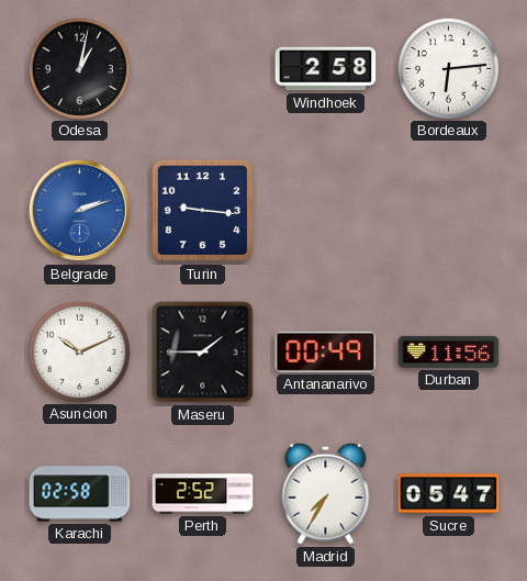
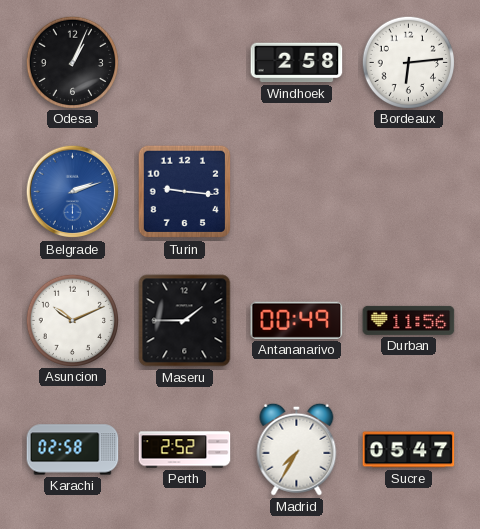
Odesa: 1:02 -> 1:04
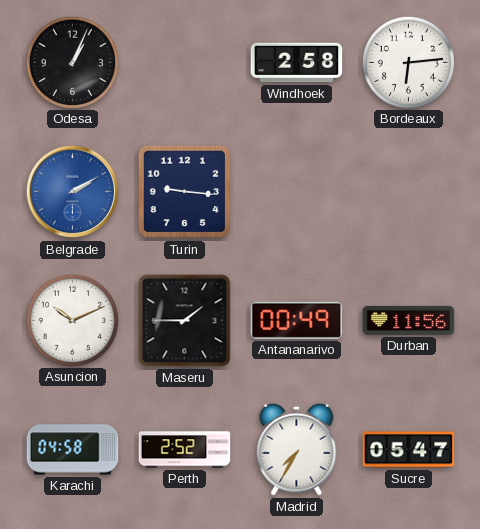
Belgrade: 2:12 -> 2:10
Karachi: 02:58 -> 04:58
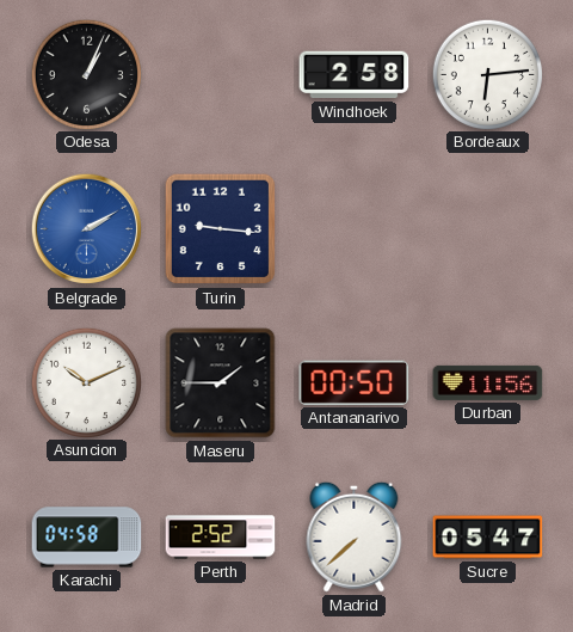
Antananarivo: 00:49 -> 00:50
Madrid: 7:35 -> 7:38
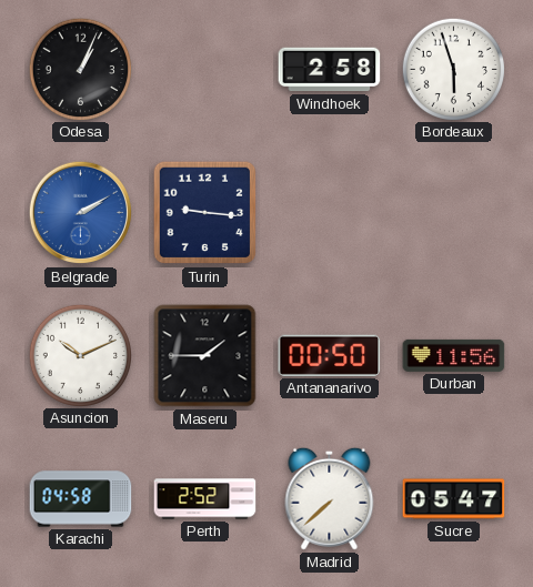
Bordeaux: 6:14 -> 5:57
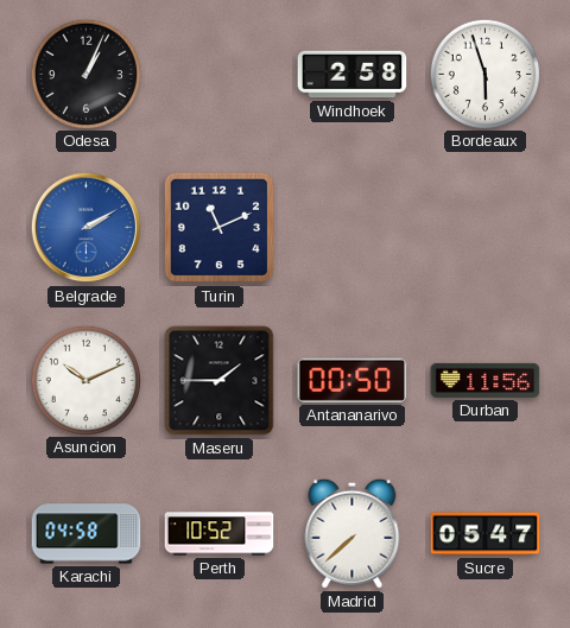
Turin: 9:16 -> 11:11
Perth: 2:52 -> 10:52
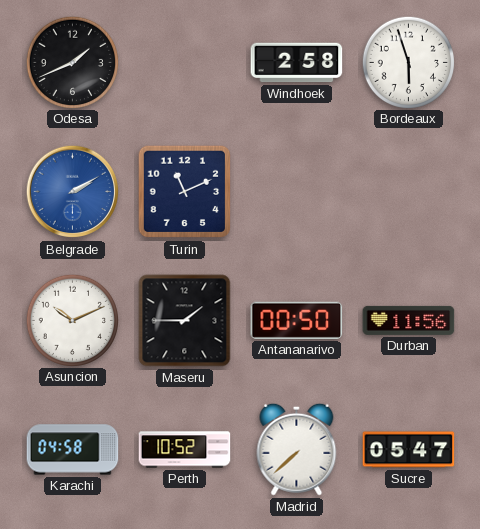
Odesa: 1:04 -> 1:41
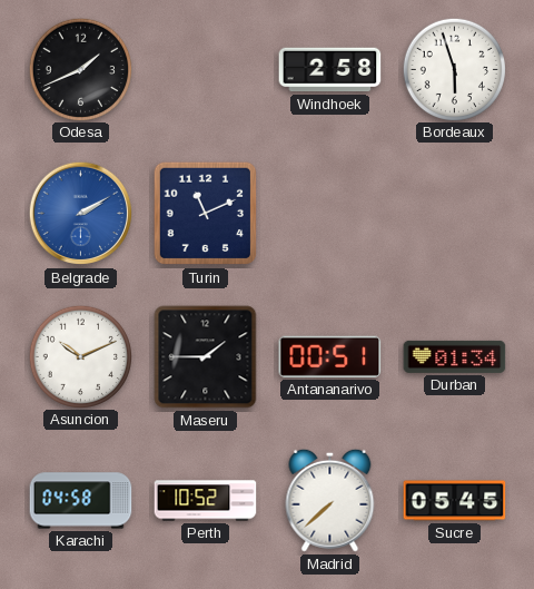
Antananarivo: 00:50 -> 00:51
Durban: 11:56 -> 01:34
Sucre: 05:47 -> 05:45
